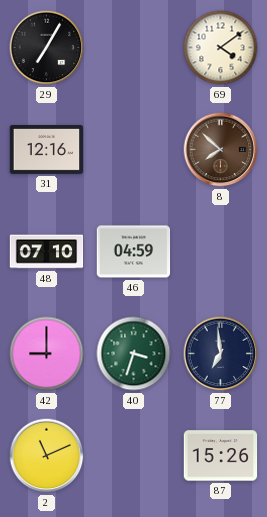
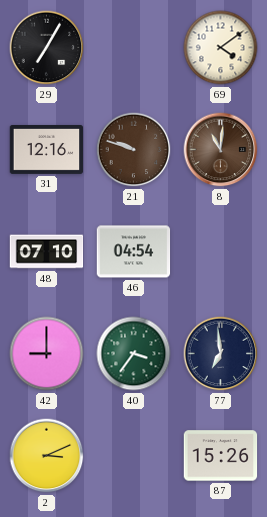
21: none -> 9:48
8: 7:52 -> 11:01
46: 04:59 -> 04:54
40: 3:33 -> 3:36
2: 11:11 -> 3:11
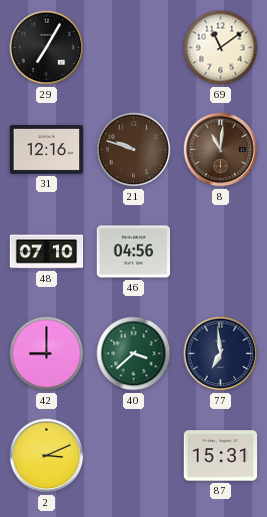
69: 4:09 -> 11:09
46: 04:54 -> 04:56
40: 3:36 -> 3:38
87: 15:26 -> 15:31
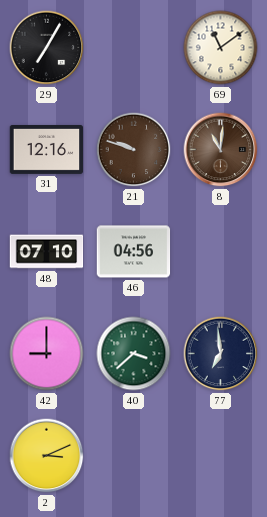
87: 15:31 -> none
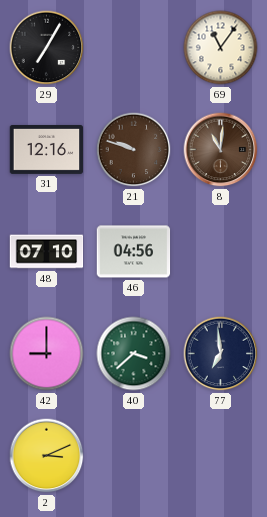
69: 11:09 -> 11:06
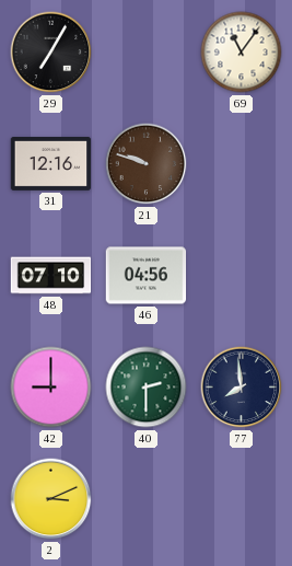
8: 11:01 -> none
40: 3:38 -> 2:30
77: 6:59 -> 7:59
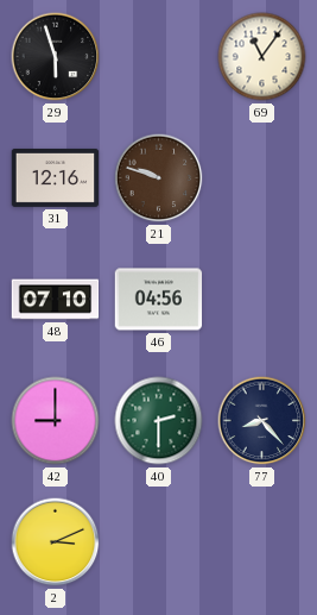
29: 7:05 -> 5:57
77: 7:59 -> 8:23
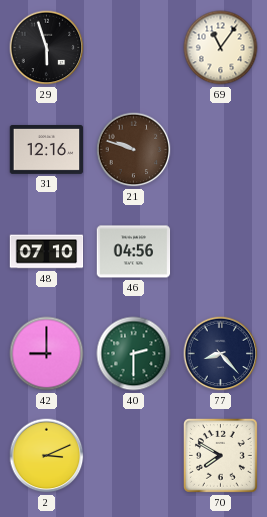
70: none -> 7:50
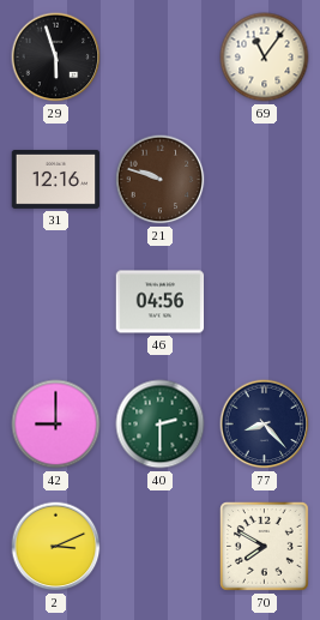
48: 07:10 -> none
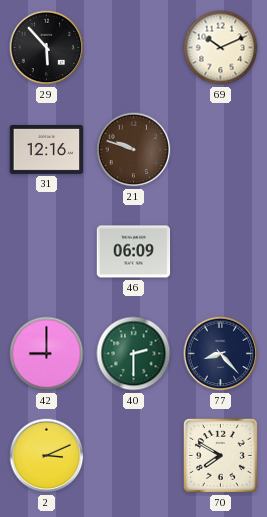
29: 5:57 -> 5:53
69: 11:06 -> 10:11
46: 04:56 -> 06:09
